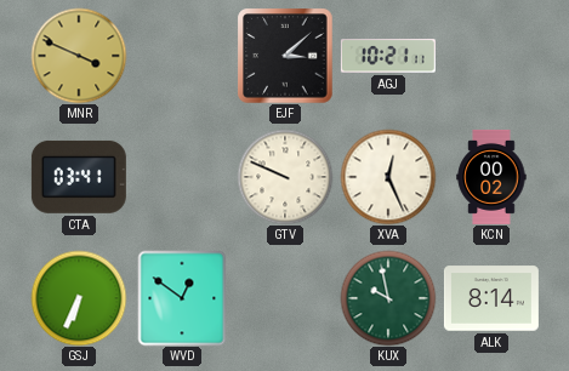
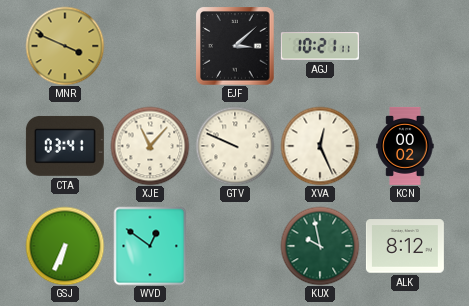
XJE: none -> 11:07
ALK: 8:14 -> 8:12
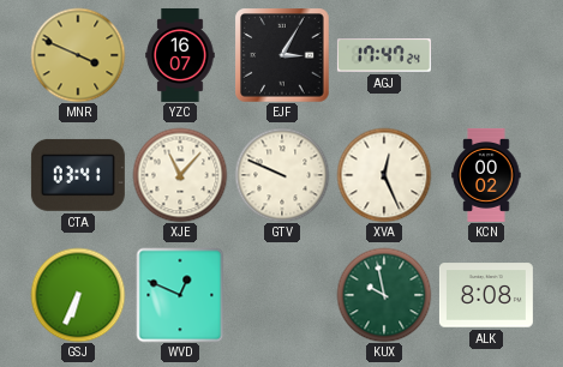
YZC: none -> 16:07
EJF: 3:08 -> 3:05
AGJ: 10:21 -> 17:47
WVD: 12:51 -> 12:49
ALK: 8:12 -> 8:08
